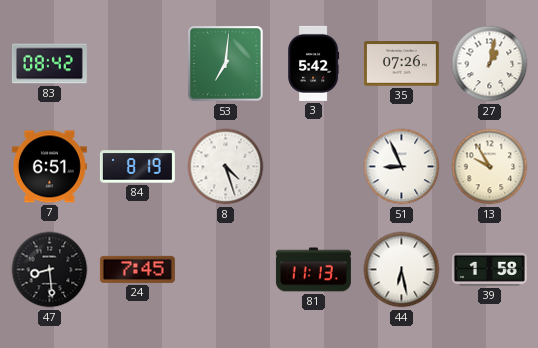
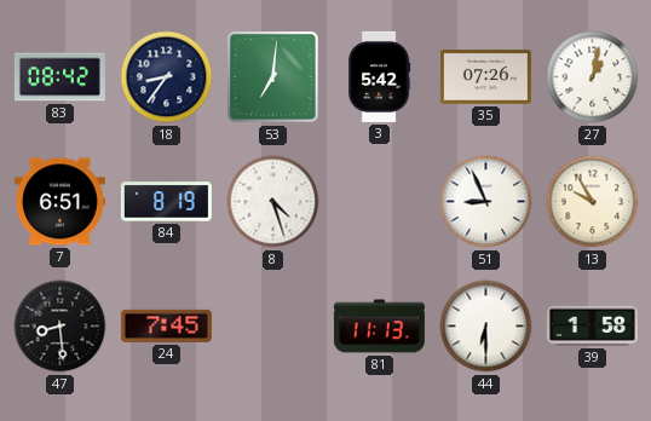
18: none -> 8:36
44: 6:28 -> 6:30
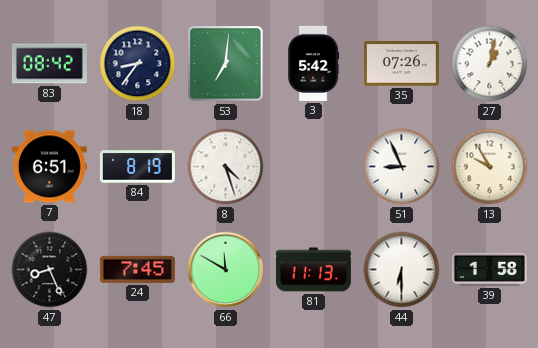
47: 8:29 -> 8:26
66: none -> 11:50
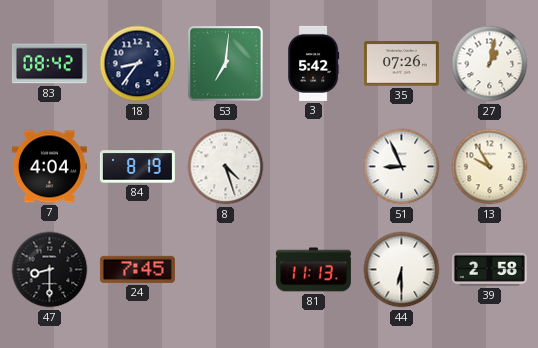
7: 6:51 -> 4:04
47: 8:26 -> 8:30
66: 11:50 -> none
39: 1:58 -> 2:58
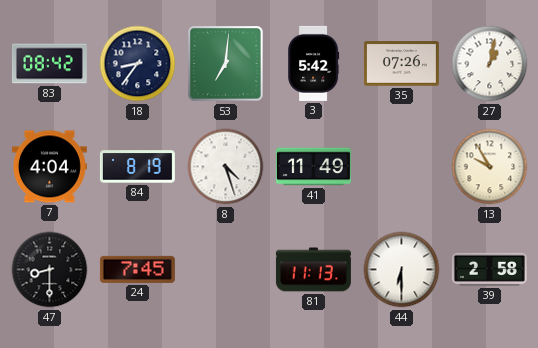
41: none -> 11:49
51: 8:56 -> none
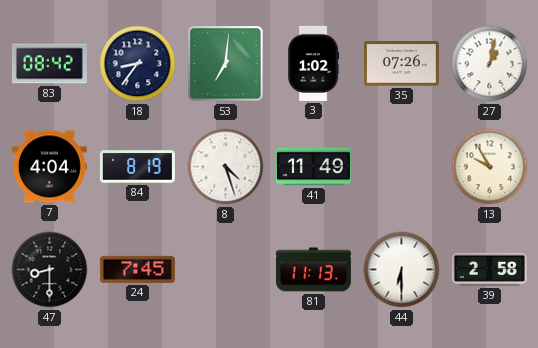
3: 5:42 -> 1:02
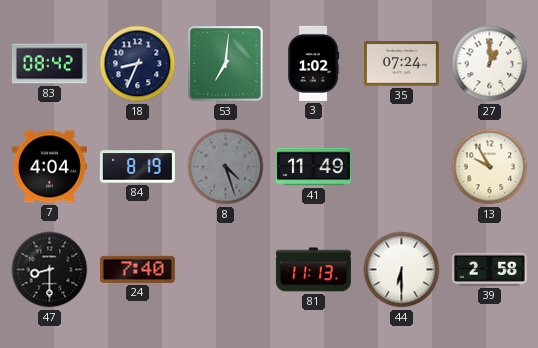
18: 8:36 -> 8:34
35: 07:26 -> 07:24
27: 1:02 -> 1:00
8 dial: white -> grey
24: 7:45 -> 7:40
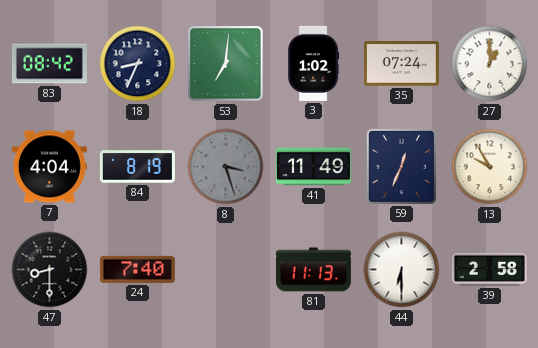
8: 4:27 -> 3:27
59: none -> 12:34
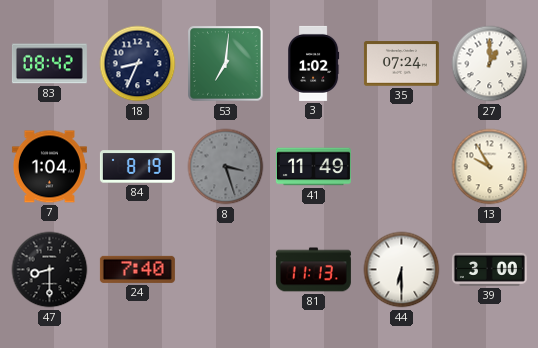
7: 4:04 -> 1:04
59: 12:34 -> none
39: 2:58 -> 3:00
